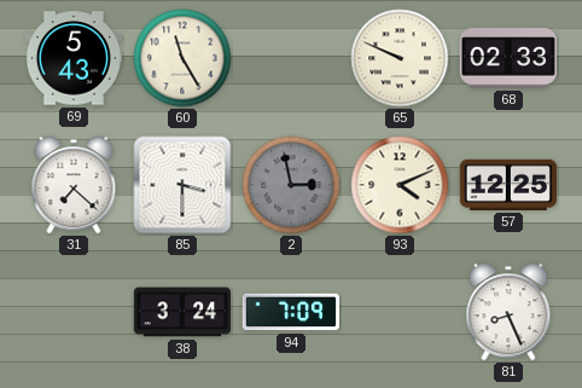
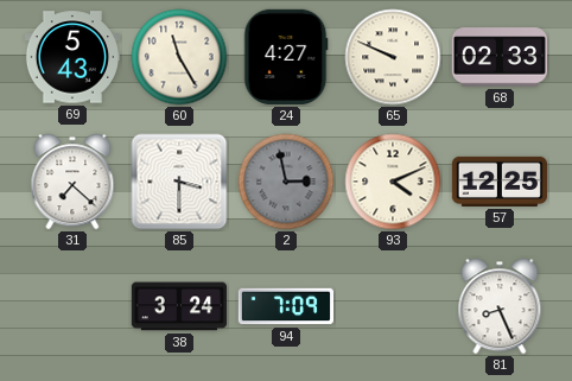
24: none -> 4:27
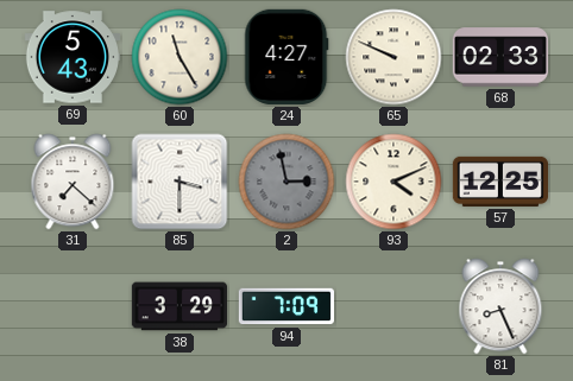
38: 3:24 -> 3:29
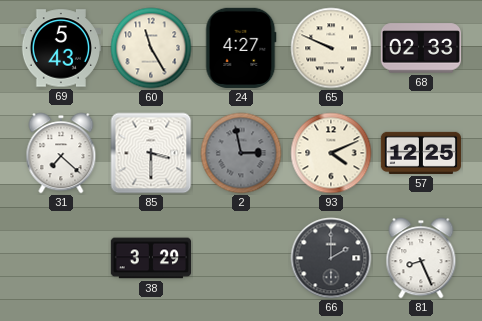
94: 7:09 -> none
66: none -> 2:00
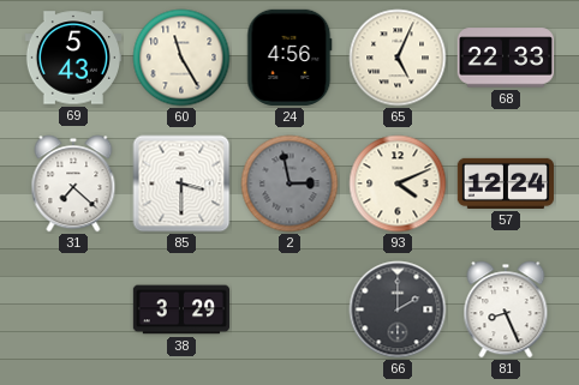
24: 4:27 -> 4:56
65: 9:49 -> 5:04
68: 02:33 -> 22:33
57: 12:25 -> 12:24
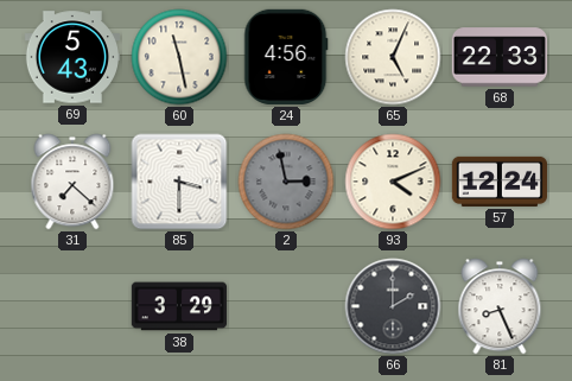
60: 11:25 -> 11:28
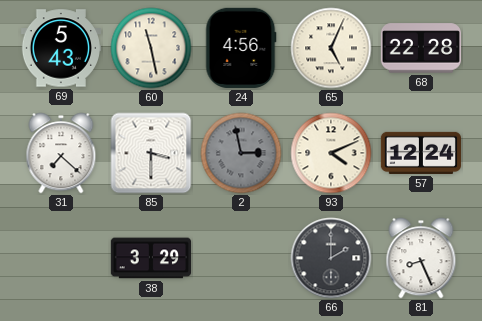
68: 22:33 -> 22:28
